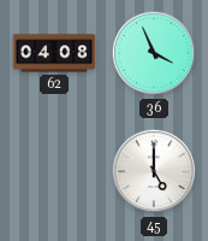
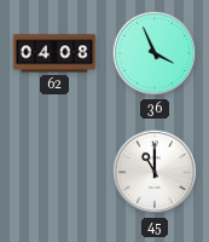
45: 5:00 -> 11:00
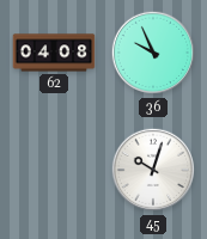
36: 3:56 -> 9:56
45: 11:00 -> 10:03
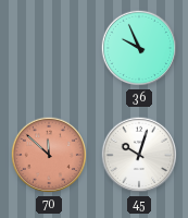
62: 04:08 -> none
70: none -> 11:52
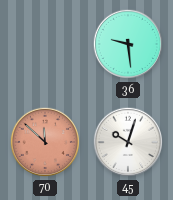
36: 9:56 -> 9:29
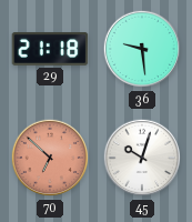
29: none -> 21:18
70: 11:52 -> 6:52
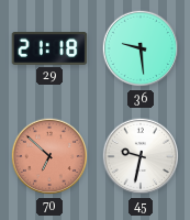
45: 10:03 -> 9:32
